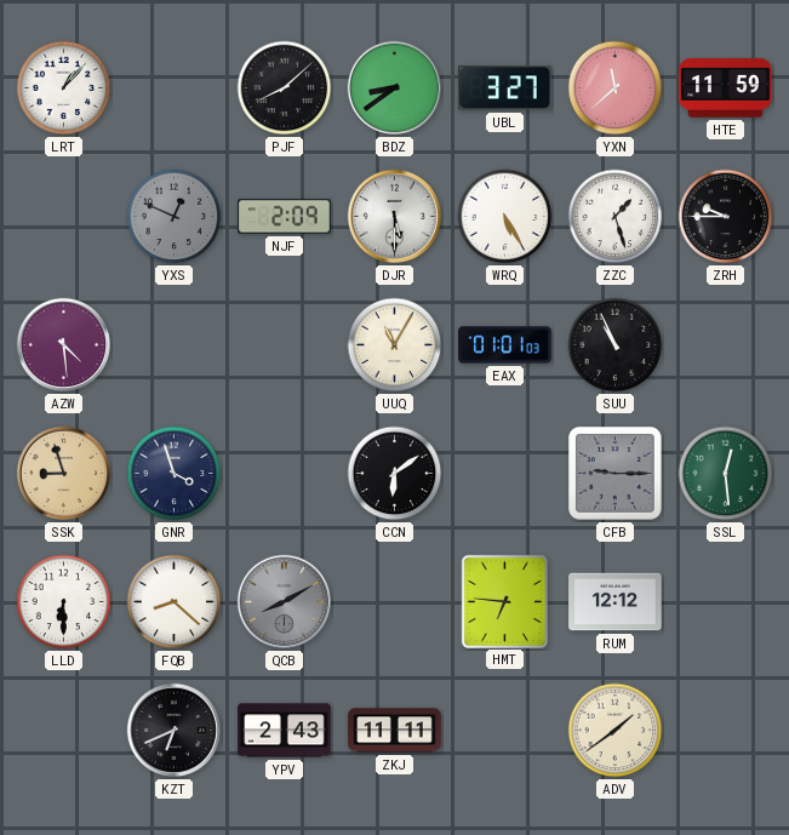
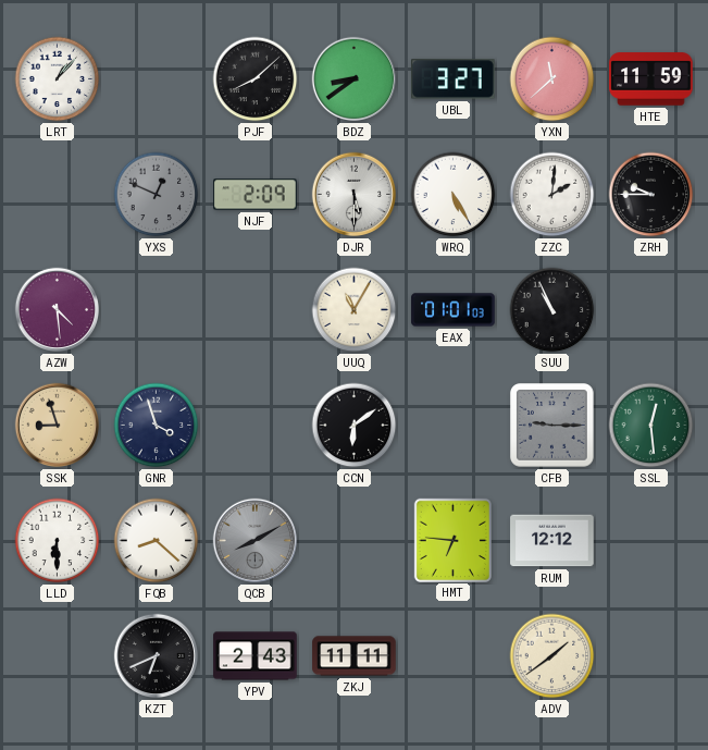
ZZC: 1:27 -> 2:01
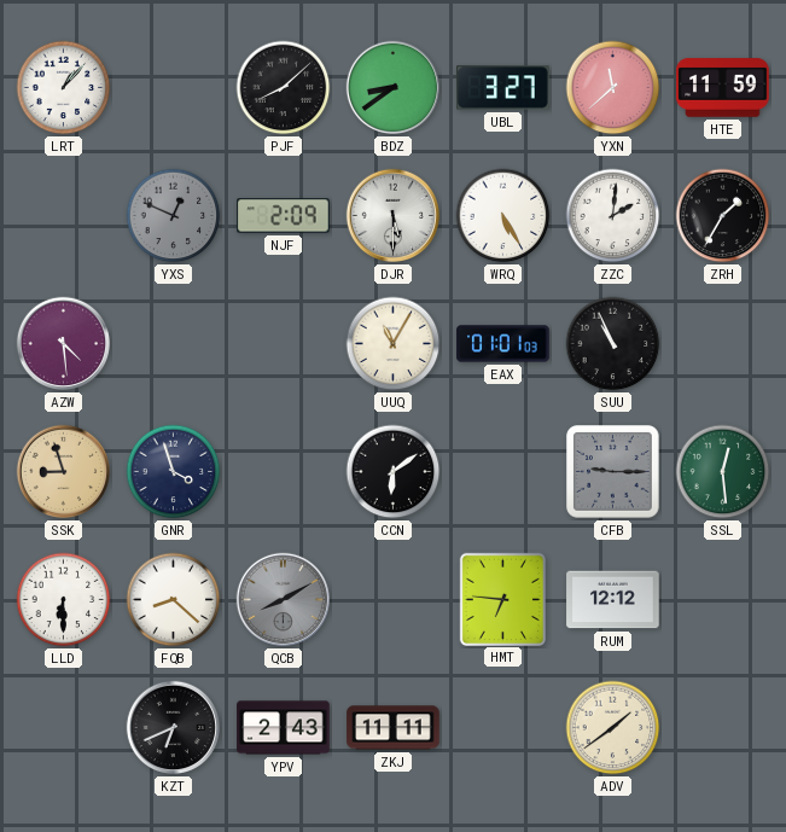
ZRH: 9:45 -> 1:35
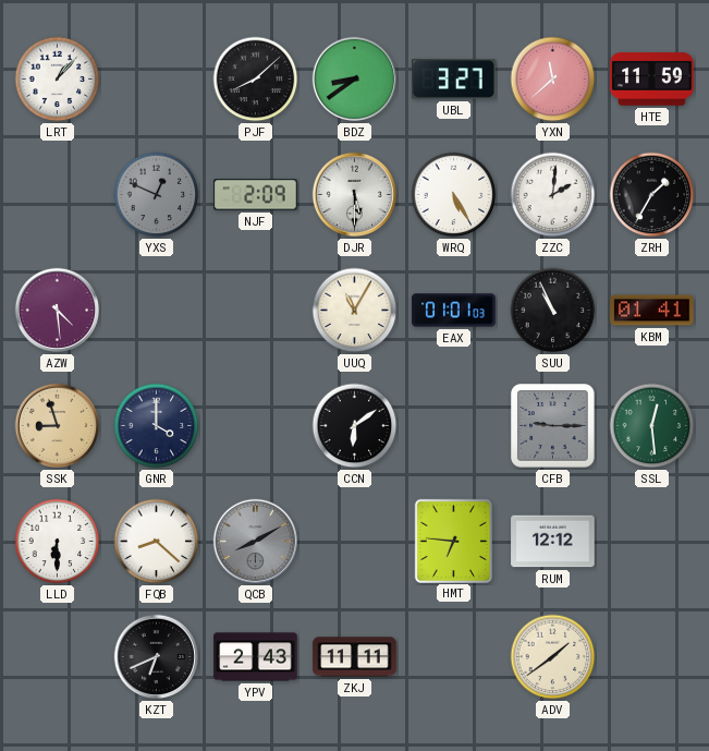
KBM: none -> 01:41
GNR: 3:57 -> 4:00
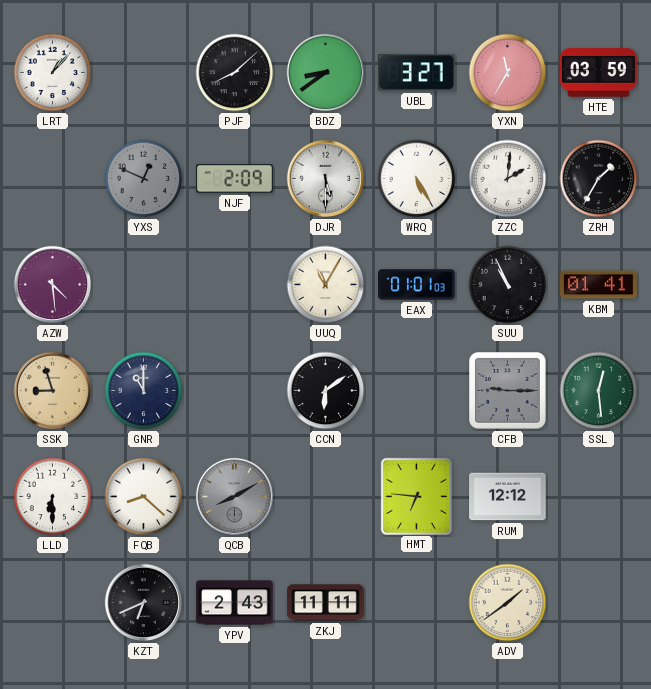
YXN: 11:38 -> 11:35
HTE: 11:59 -> 03:59
GNR: 4:00 -> 11:00
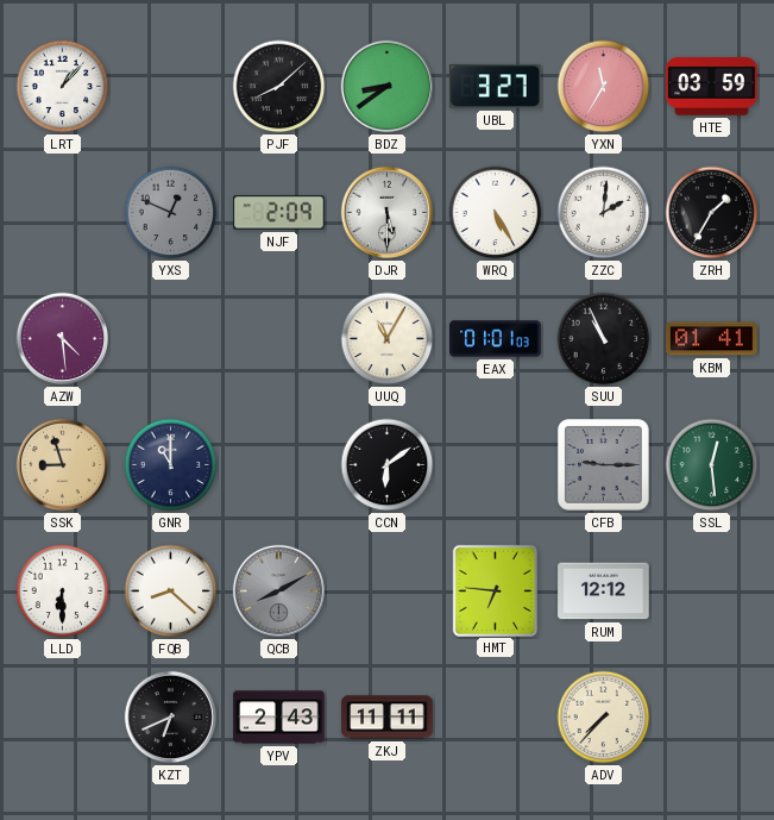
ADV: 1:39 -> 7:37
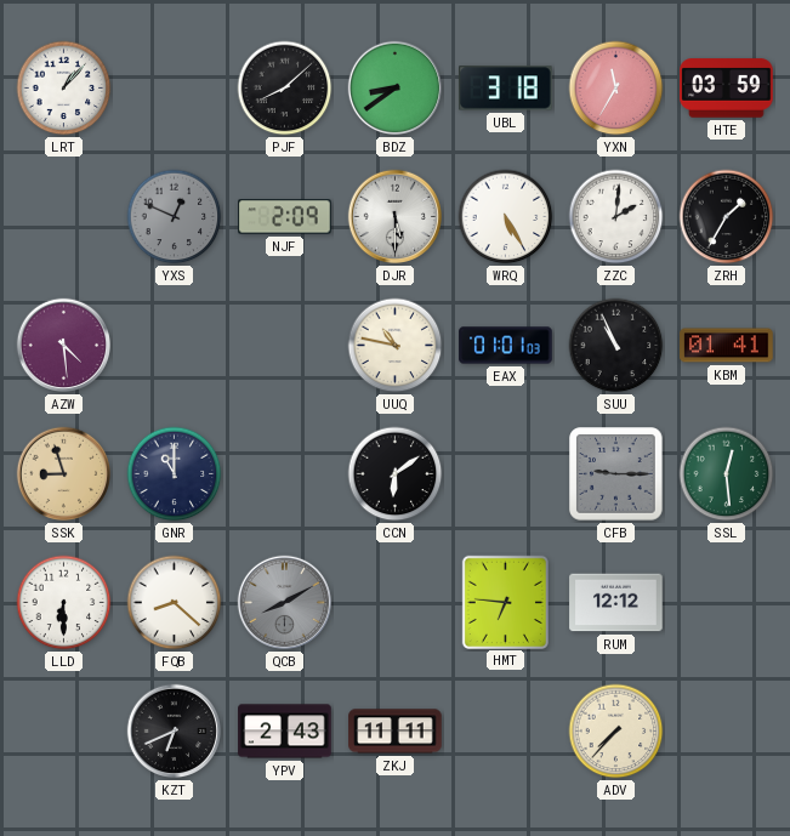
UBL: 3:27 -> 3:18
UUQ: 11:05 -> 10:47
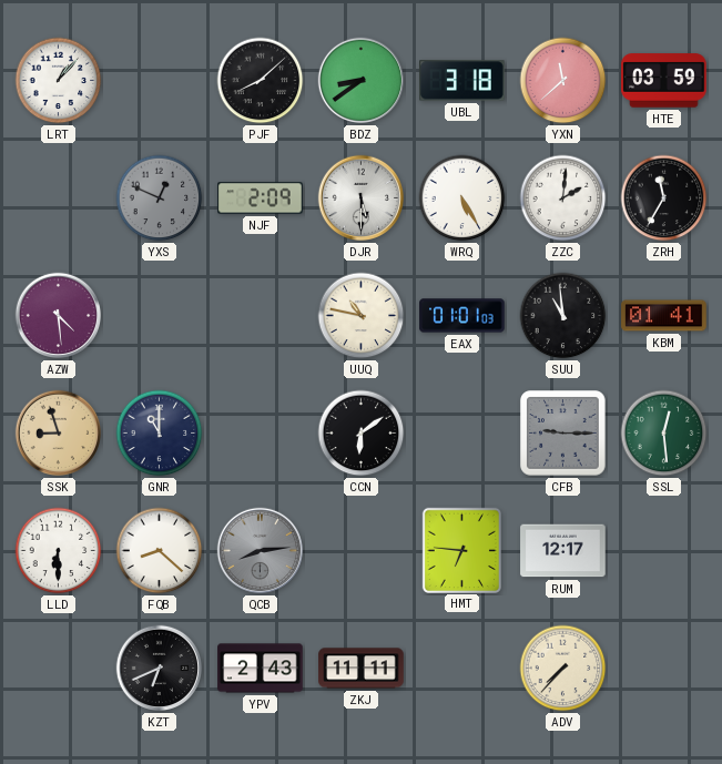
YXN: 11:35 -> 11:38
ZRH: 1:35 -> 11:35
SUU: 10:56 -> 10:59
QCB: 8:10 -> 8:14
RUM: 12:12 -> 12:17
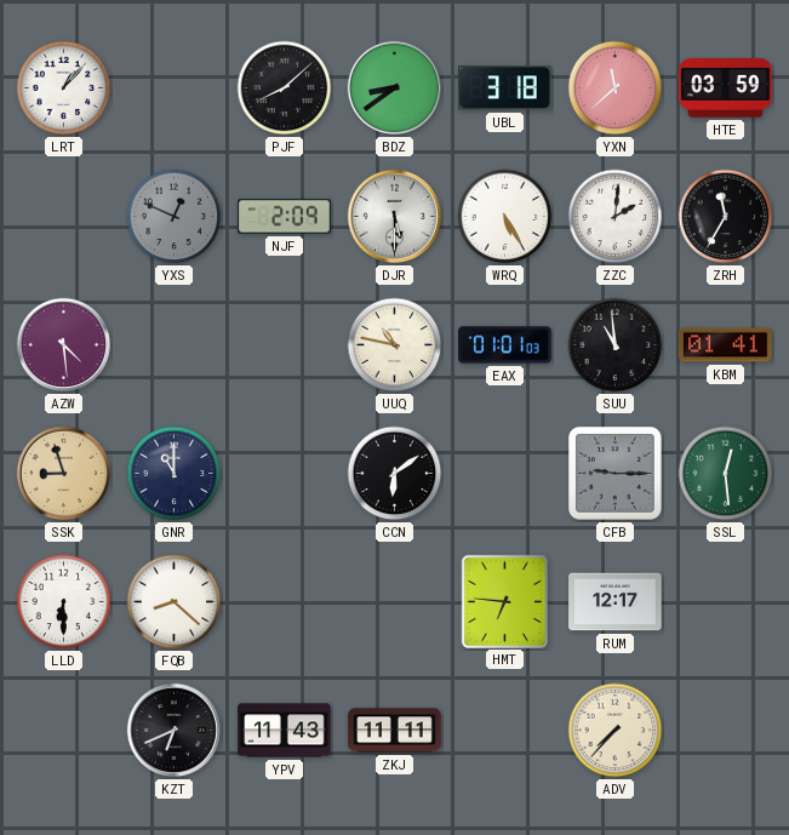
QCB: 8:14 -> none
YPV: 2:43 -> 11:43
